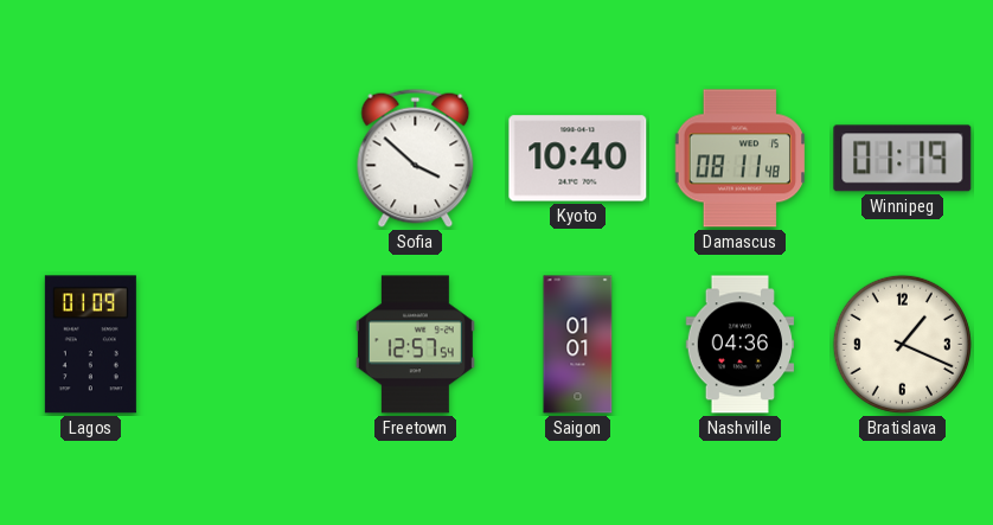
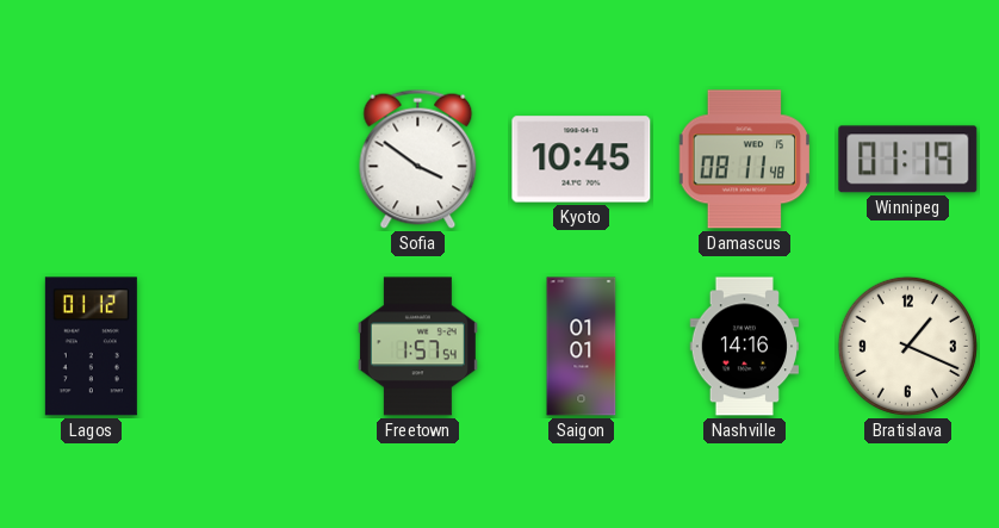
Sofia: 3:52 -> 3:51
Kyoto: 10:40 -> 10:45
Lagos: 01:09 -> 01:12
Freetown: 12:57 -> 1:57
Nashville: 04:36 -> 14:16
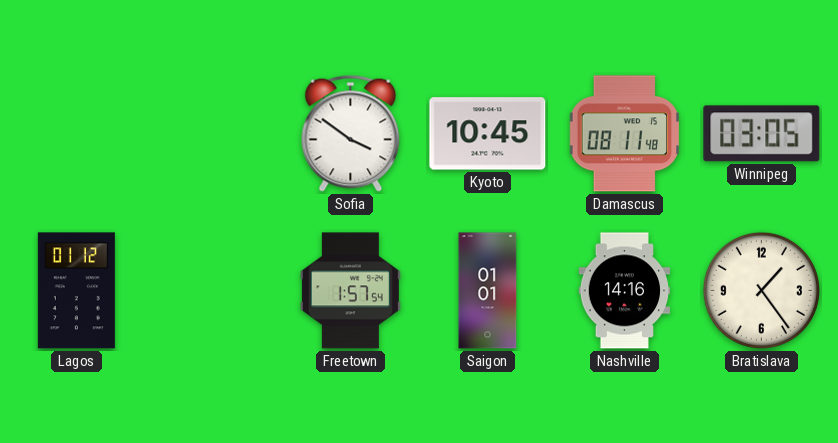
Winnipeg: 01:19 -> 03:05
Bratislava: 1:19 -> 1:24
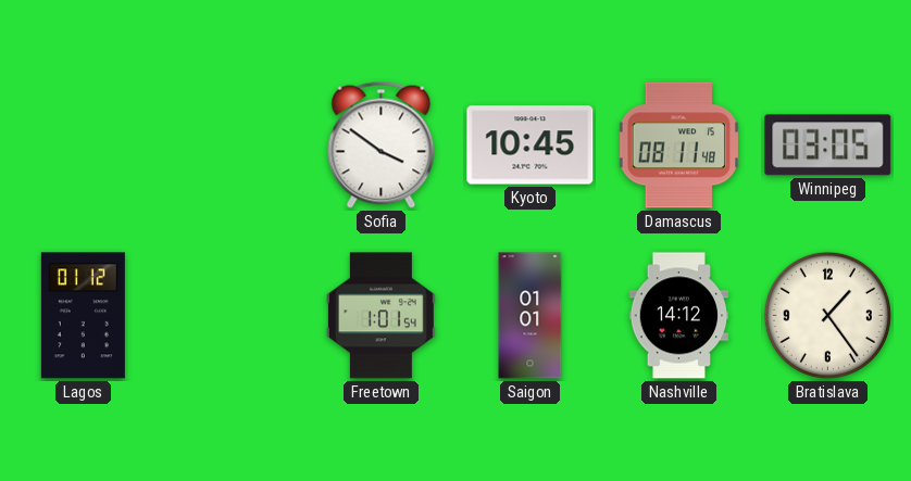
Freetown: 1:57 -> 1:01
Nashville: 14:16 -> 14:12
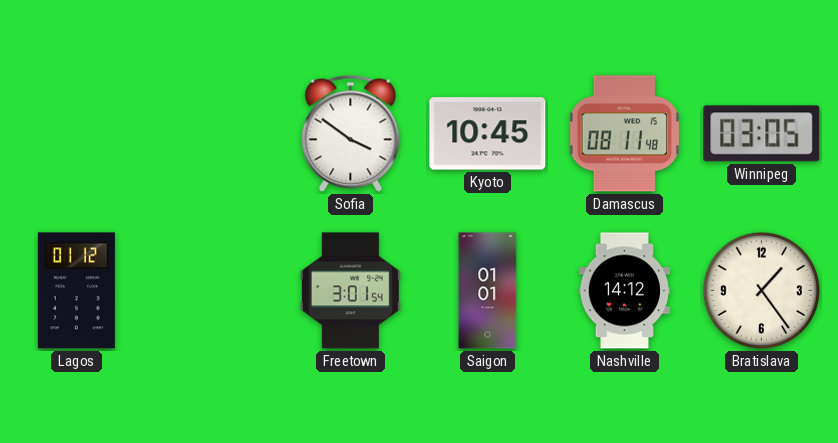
Freetown: 1:01 -> 3:01
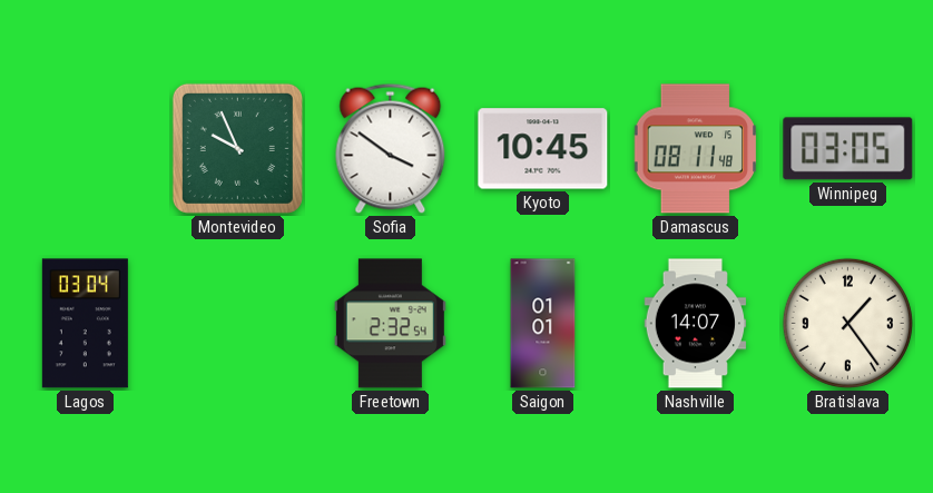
Montevideo: none -> 9:56
Lagos: 01:12 -> 03:04
Freetown: 3:01 -> 2:32
Nashville: 14:12 -> 14:07
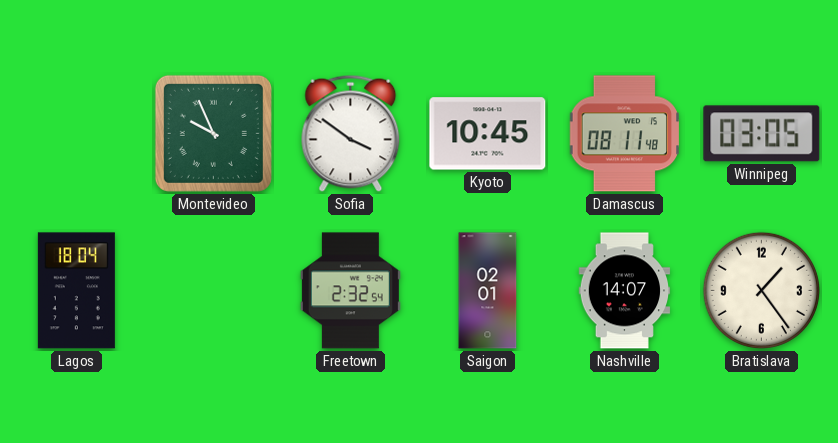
Lagos: 03:04 -> 18:04
Saigon: 01:01 -> 02:01
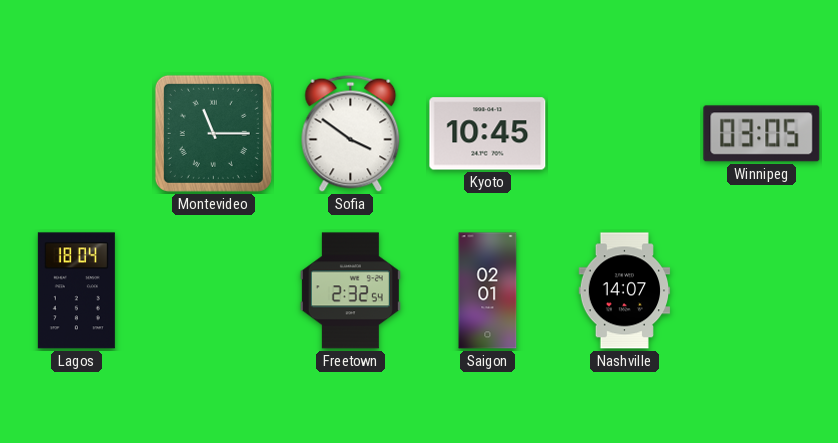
Montevideo: 9:56 -> 11:15
Damascus: 08:11 -> none
Bratislava: 1:24 -> none
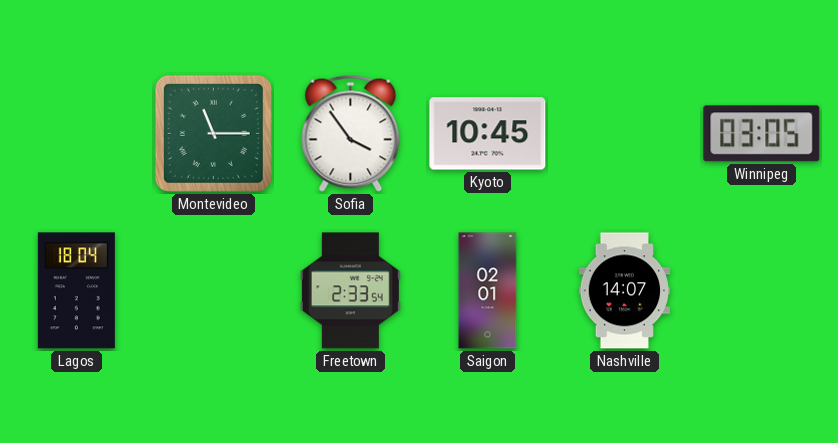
Sofia: 3:51 -> 3:54
Freetown: 2:32 -> 2:33
